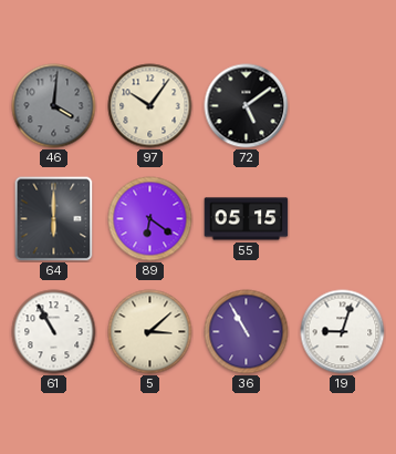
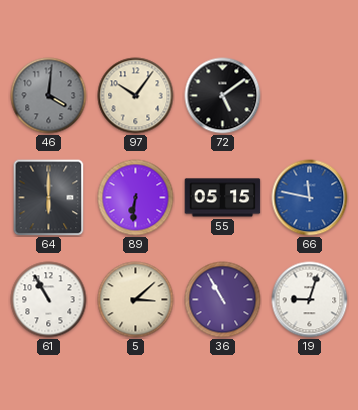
89: 6:21 -> 6:31
66: none -> 11:47
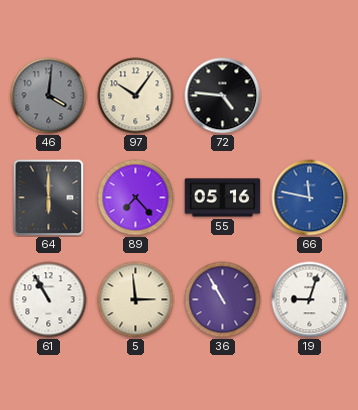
72: 5:09 -> 4:46
89: 6:31 -> 7:23
55: 05:15 -> 05:16
5: 3:08 -> 2:59
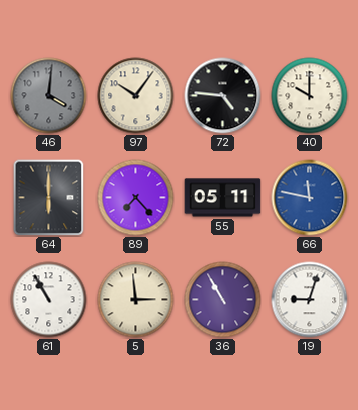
40: none -> 10:00
55: 05:16 -> 05:11
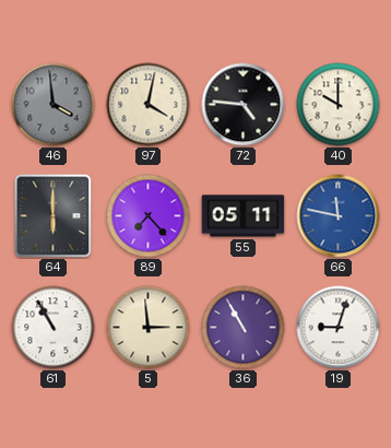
46: 4:01 -> 3:59
97: 10:06 -> 4:02
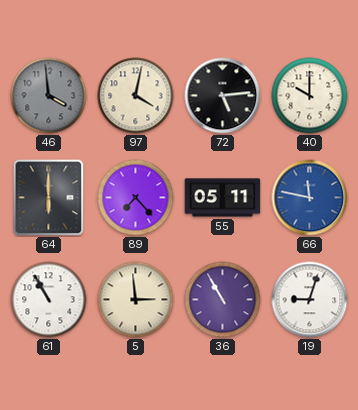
72: 4:46 -> 5:14
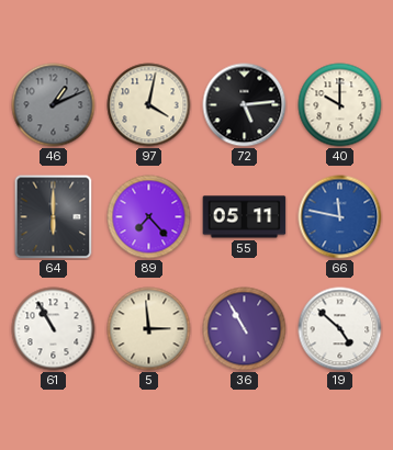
46: 3:59 -> 1:11
19: 9:03 -> 4:52
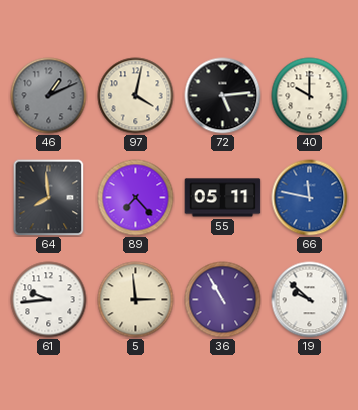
64: 6:00 -> 7:59
61: 10:55 -> 9:44
19: 4:52 -> 9:52
